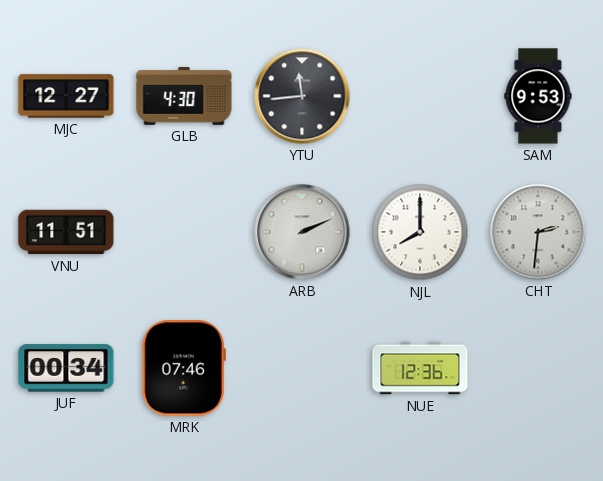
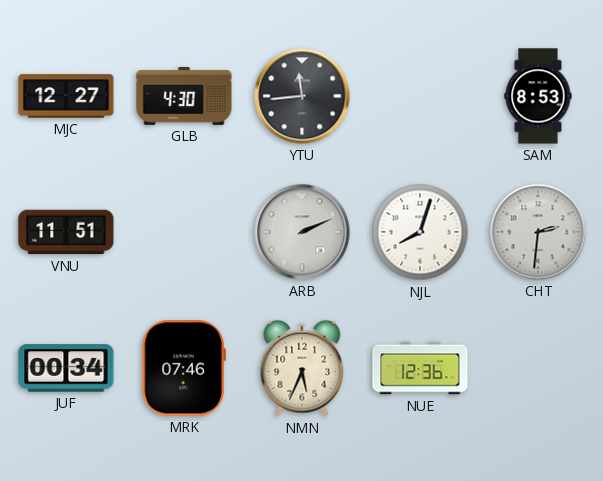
SAM: 9:53 -> 8:53
NJL: 8:00 -> 8:03
NMN: none -> 5:34
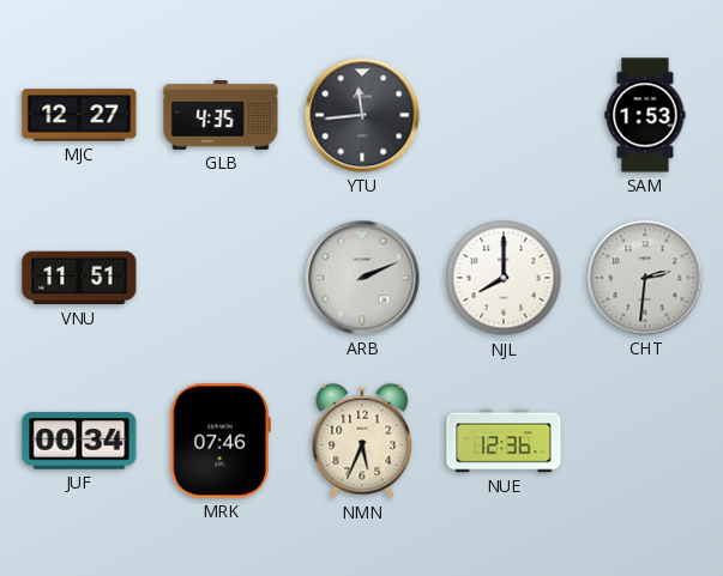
GLB: 4:30 -> 4:35
SAM: 8:53 -> 1:53
NJL: 8:03 -> 8:00
